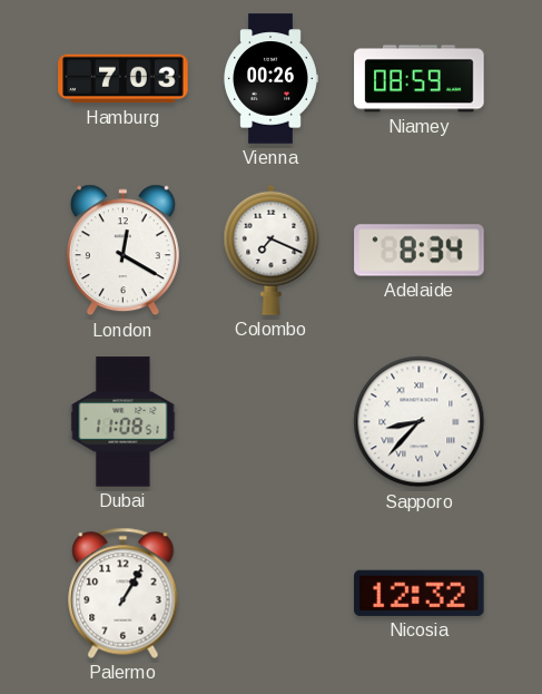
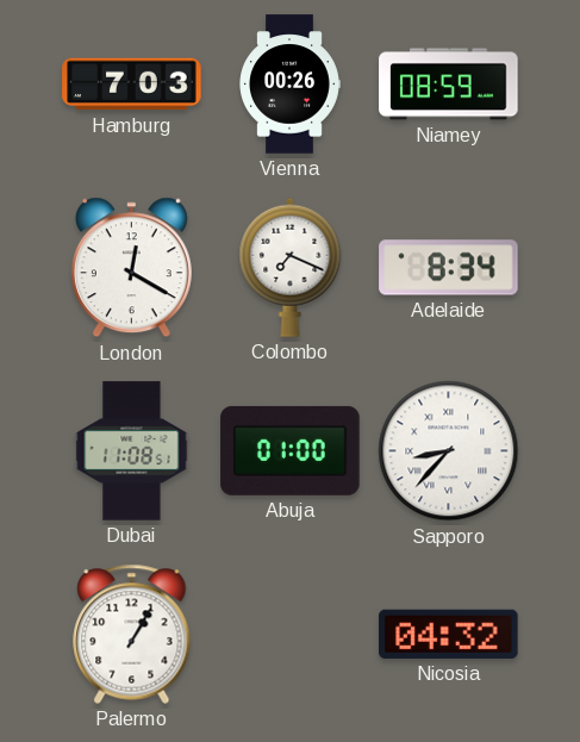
Abuja: none -> 01:00
Nicosia: 12:32 -> 04:32
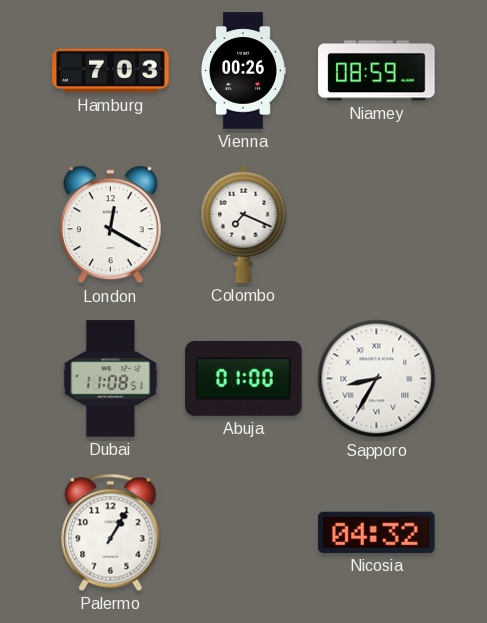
Adelaide: 8:34 -> none
Sapporo: 8:37 -> 8:35
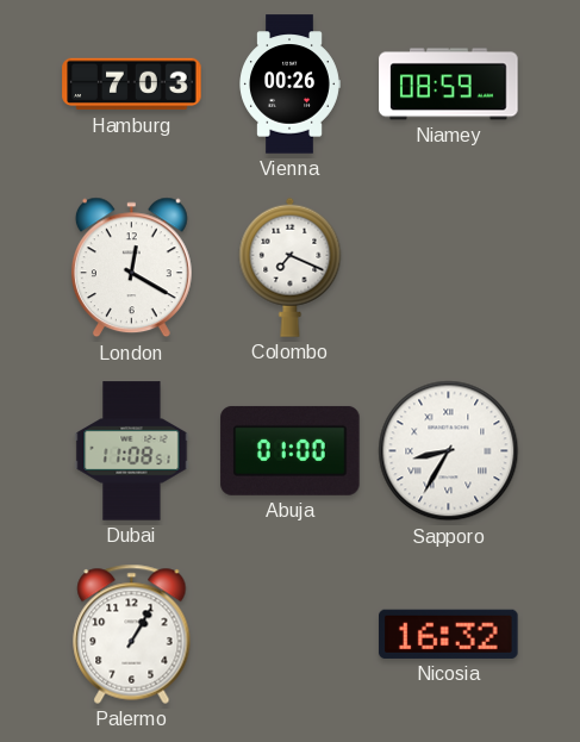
Nicosia: 04:32 -> 16:32
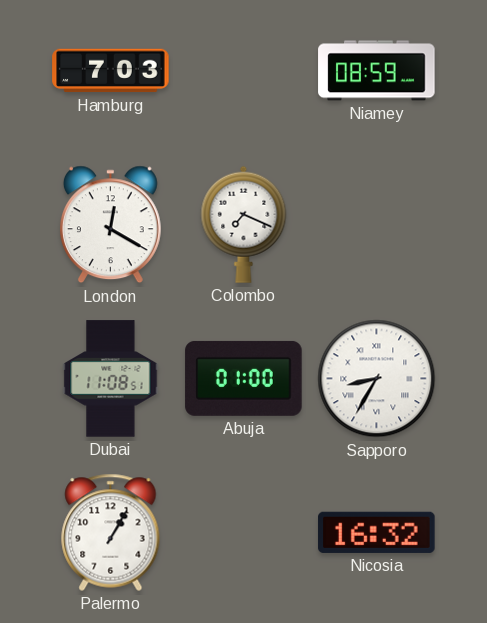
Vienna: 00:26 -> none
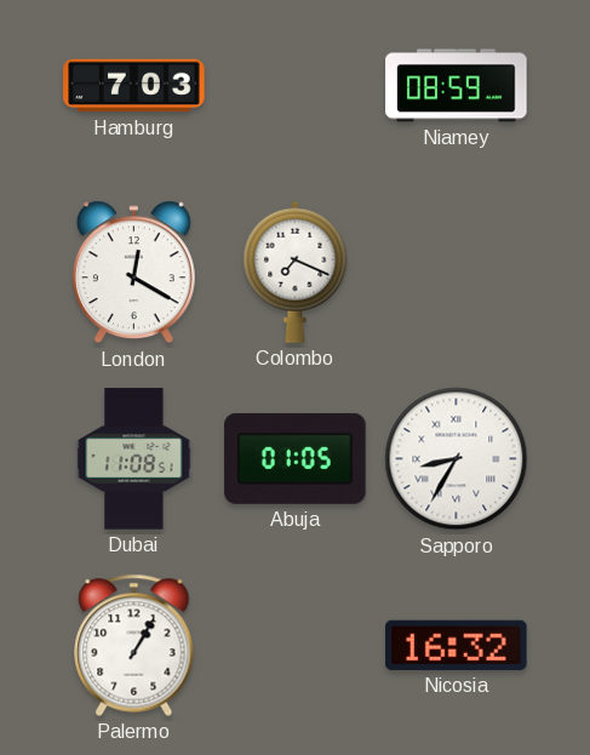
Abuja: 01:00 -> 01:05
